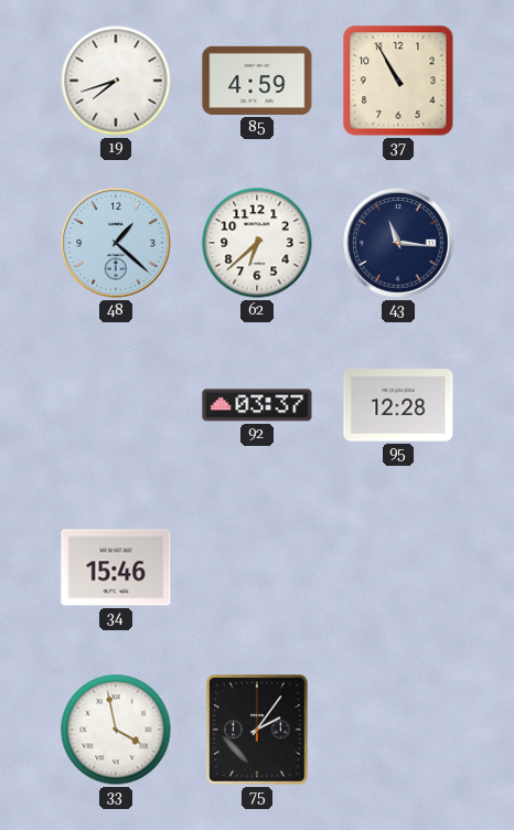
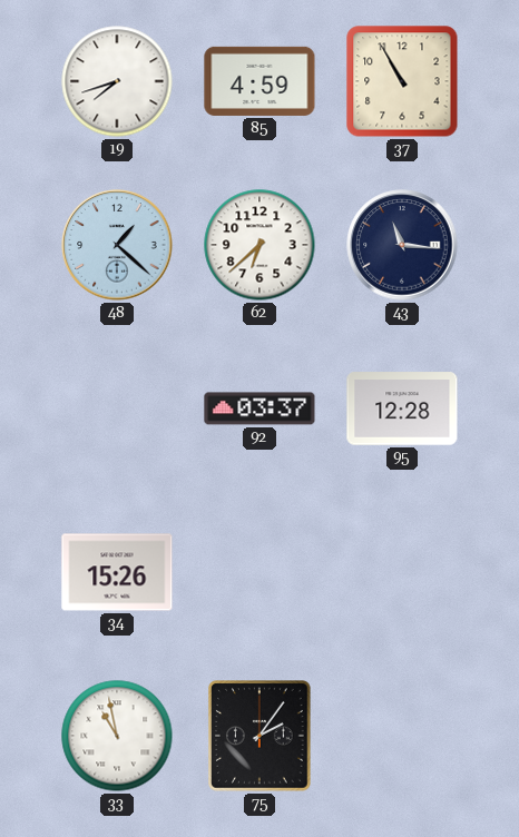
34: 15:46 -> 15:26
33: 3:58 -> 10:58
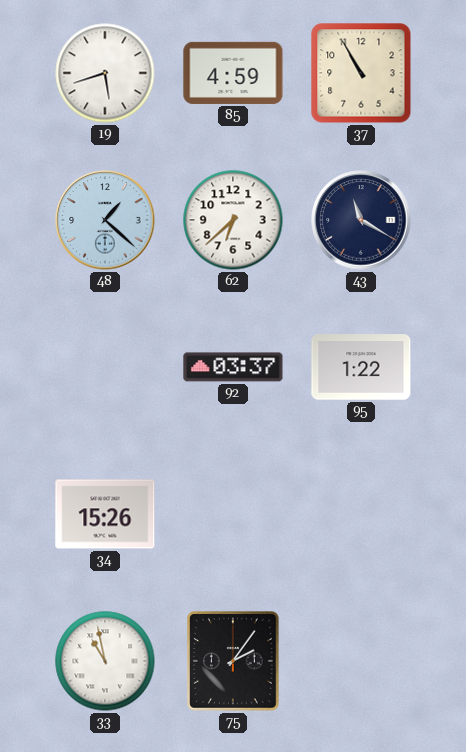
19: 7:42 -> 5:42
43: 11:16 -> 11:20
95: 12:28 -> 1:22
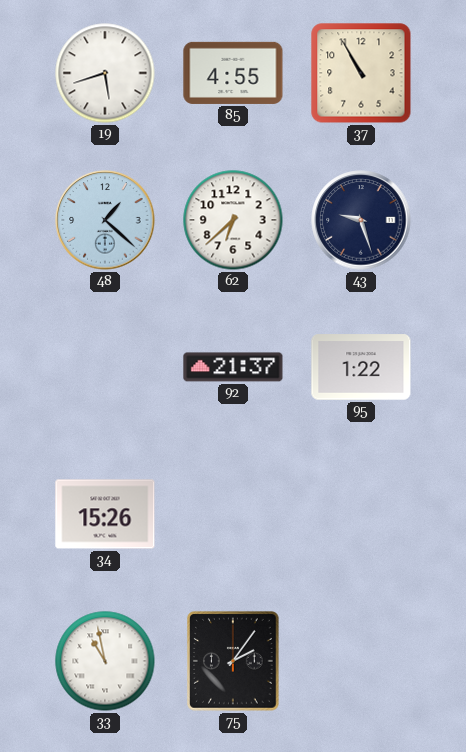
85: 4:59 -> 4:55
43: 11:20 -> 9:27
92: 03:37 -> 21:37
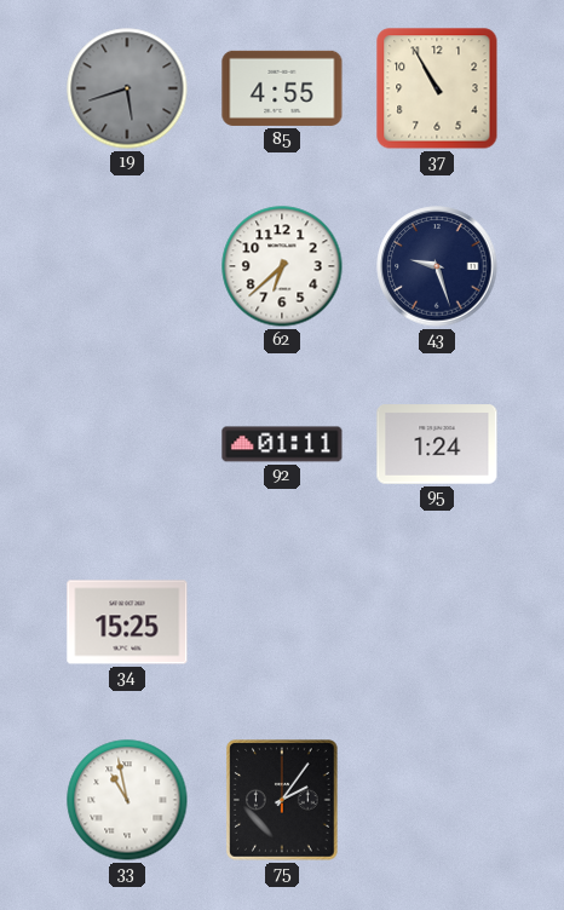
19 dial: white -> grey
48: 1:22 -> none
92: 21:37 -> 01:11
95: 1:22 -> 1:24
34: 15:26 -> 15:25
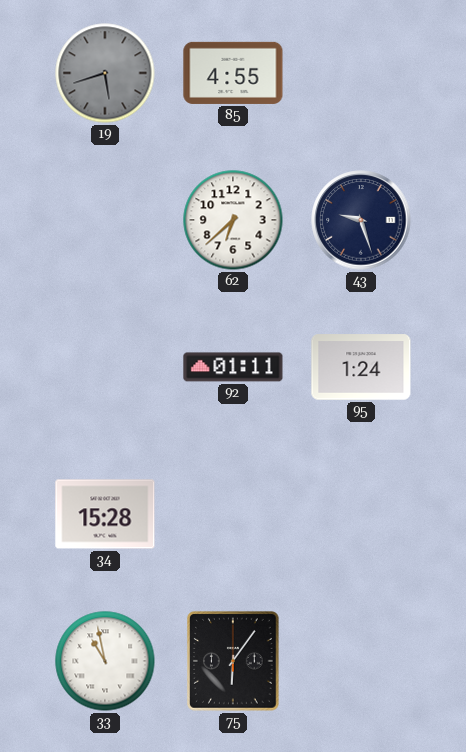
37: 10:55 -> none
34: 15:25 -> 15:28
75: 2:06 -> 6:06
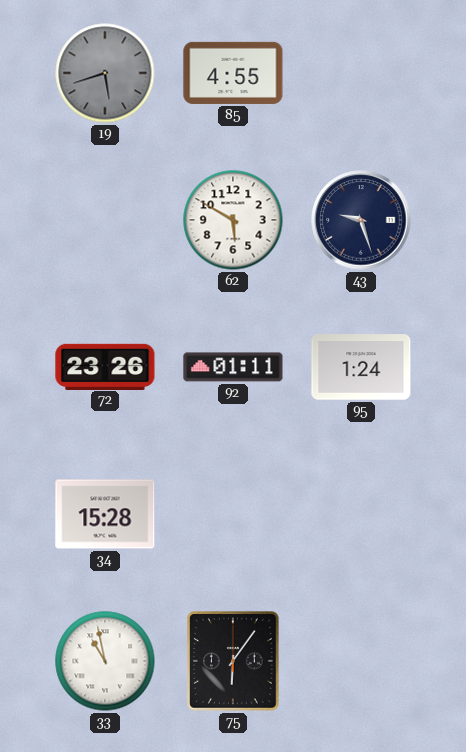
62: 6:38 -> 5:50
72: none -> 23:26
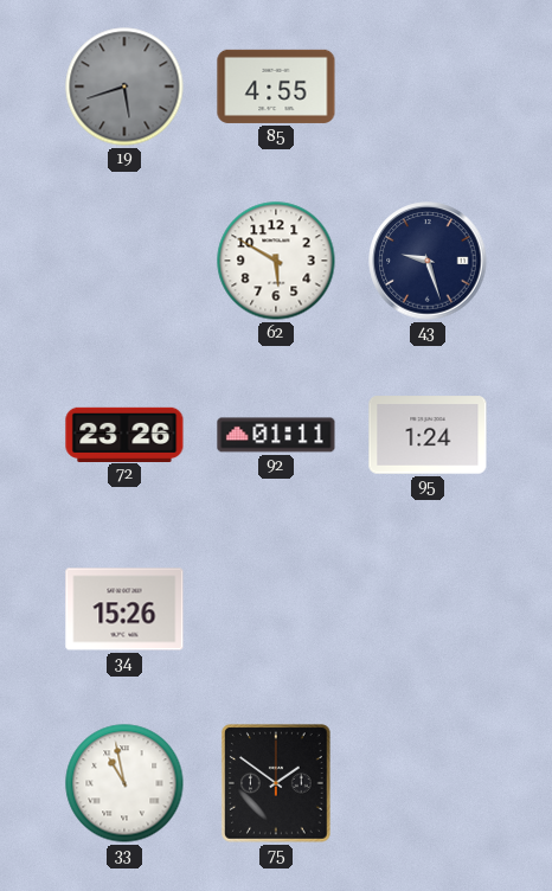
34: 15:28 -> 15:26
75: 6:06 -> 1:51
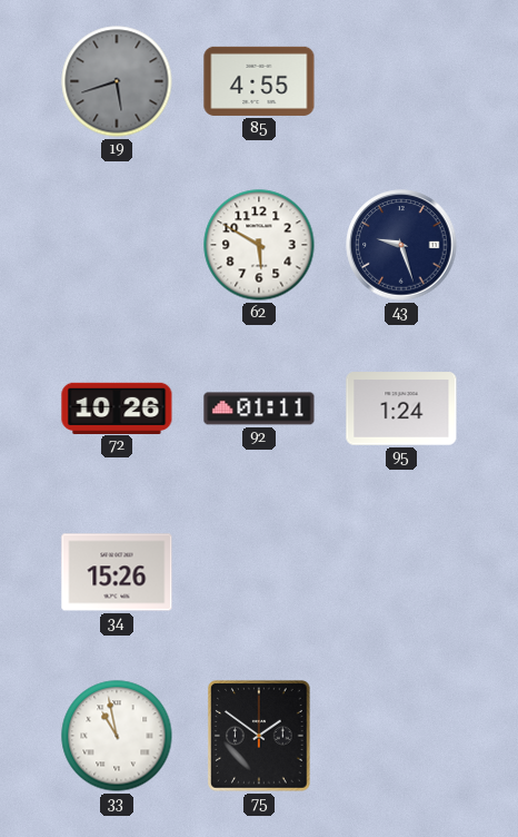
72: 23:26 -> 10:26
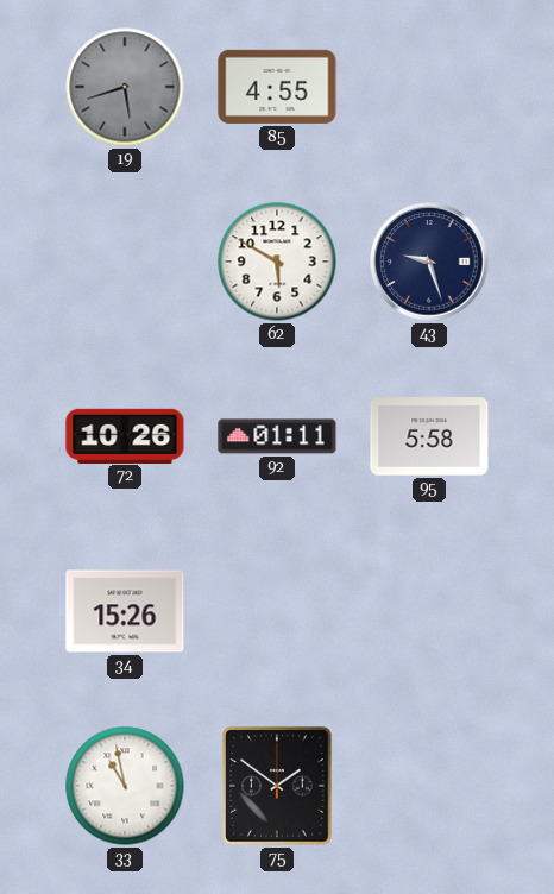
95: 1:24 -> 5:58
